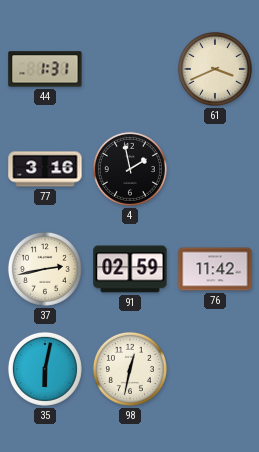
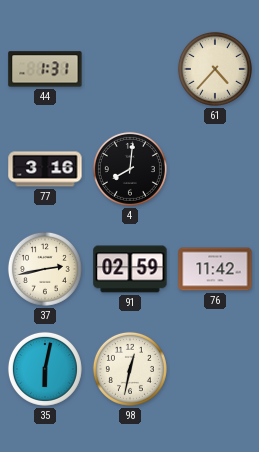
61: 3:41 -> 4:37
4: 1:58 -> 8:01
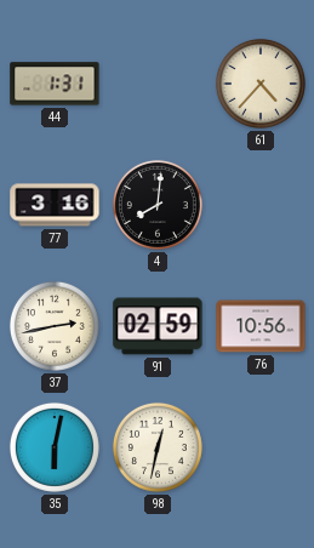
76: 11:42 -> 10:56
